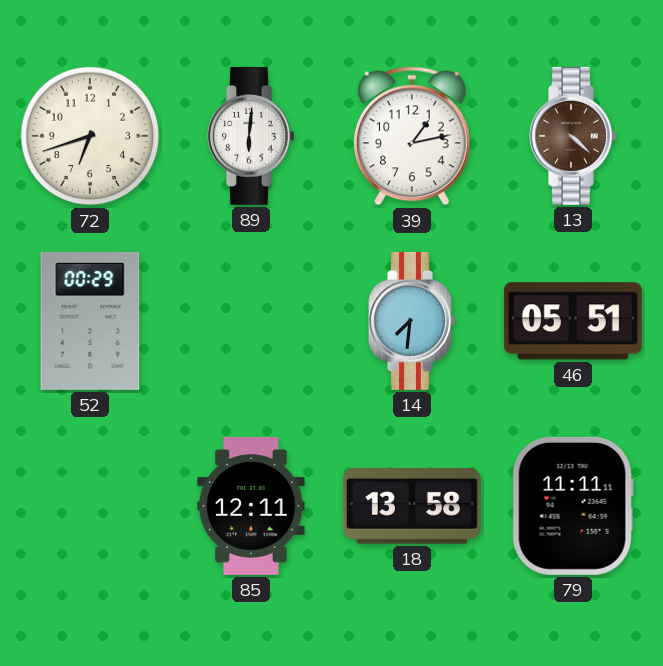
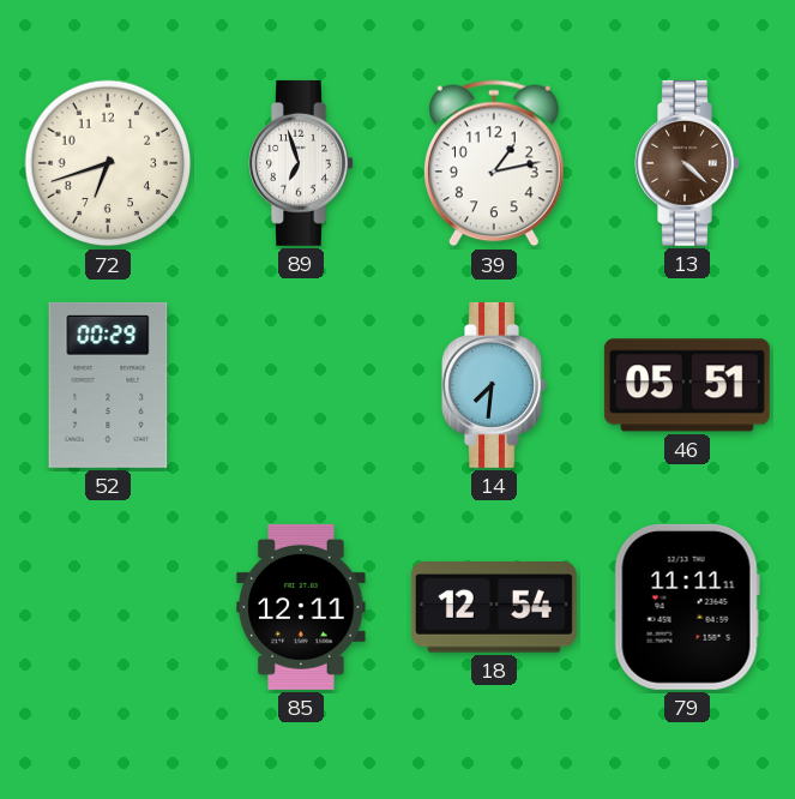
89: 6:01 -> 6:57
18: 13:58 -> 12:54
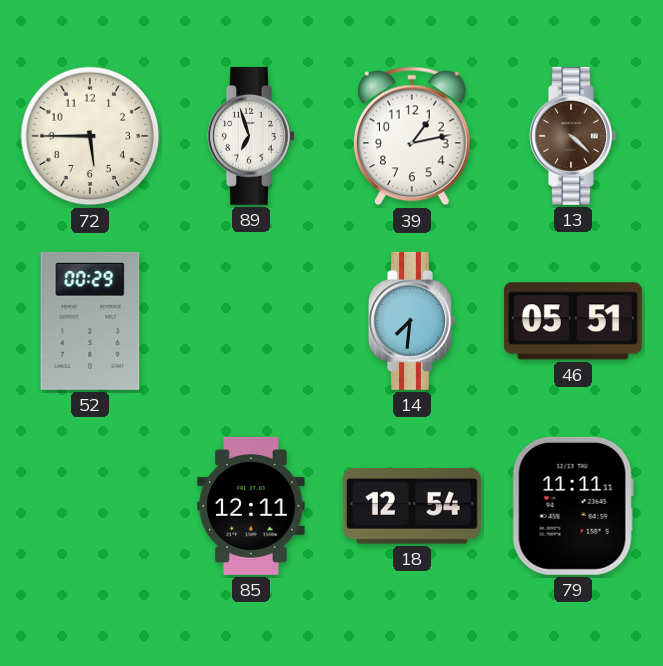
72: 6:42 -> 5:45
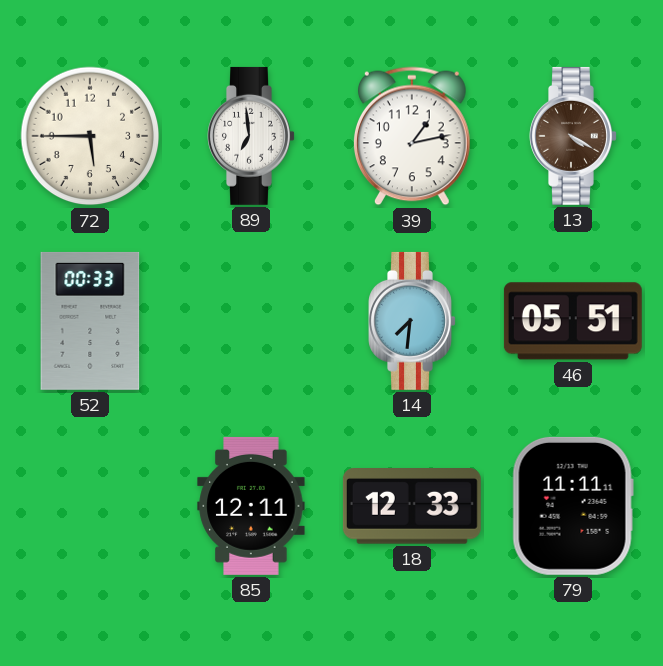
89: 6:57 -> 6:59
13: 4:22 -> 4:20
52: 00:29 -> 00:33
18: 12:54 -> 12:33
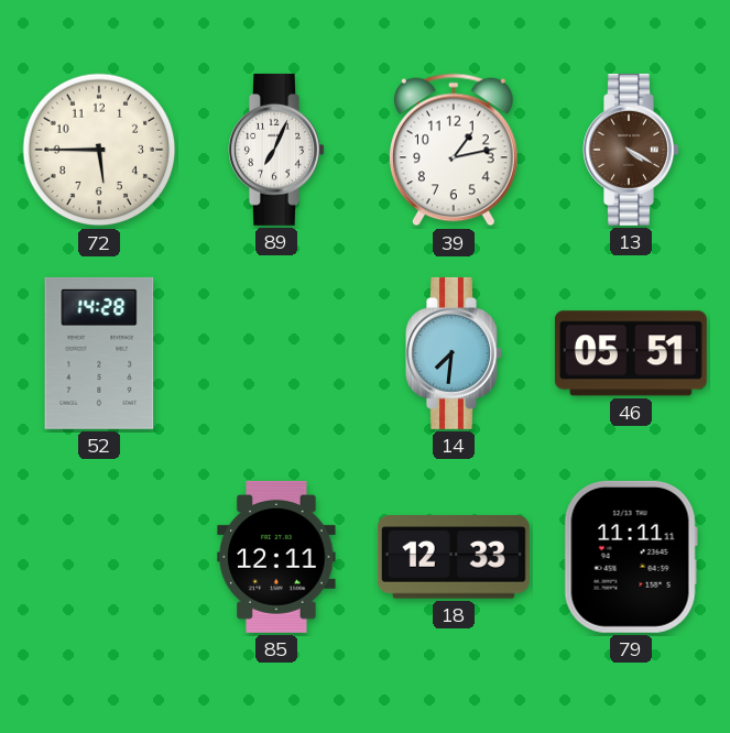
89: 6:59 -> 7:04
52: 00:33 -> 14:28
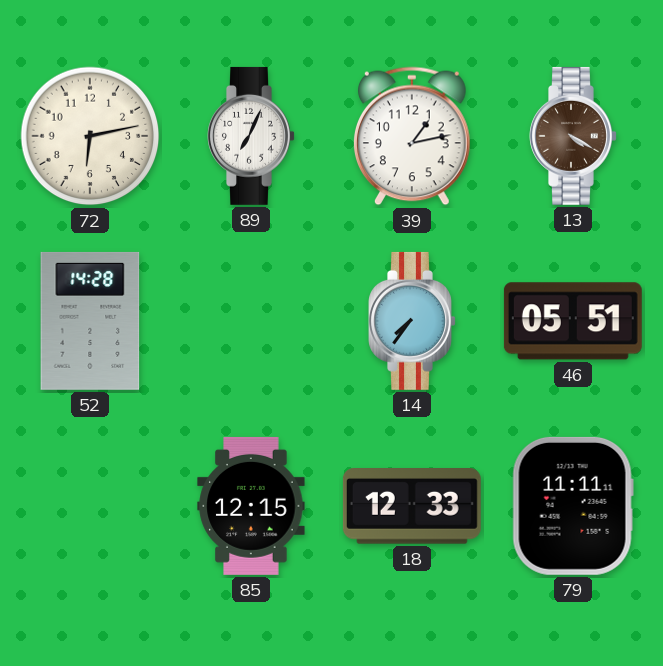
72: 5:45 -> 6:13
14: 7:31 -> 7:36
85: 12:11 -> 12:15
